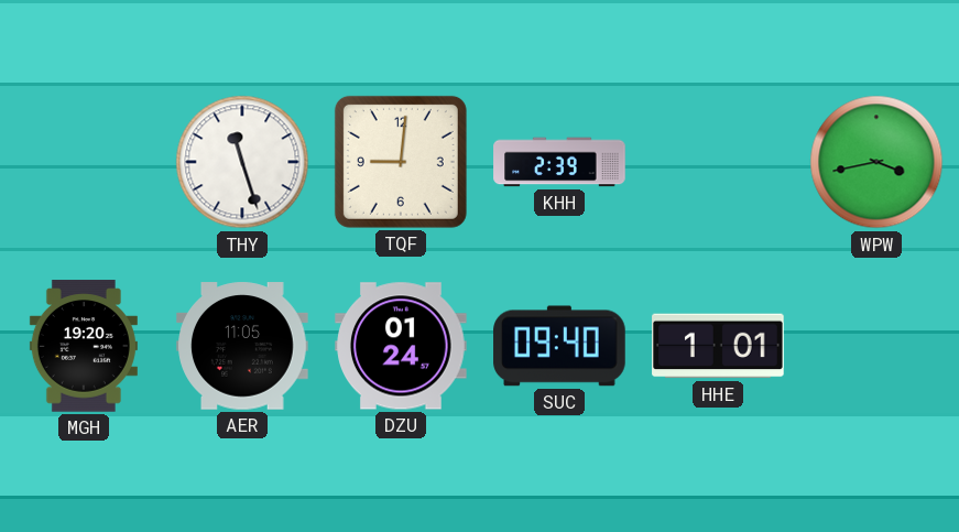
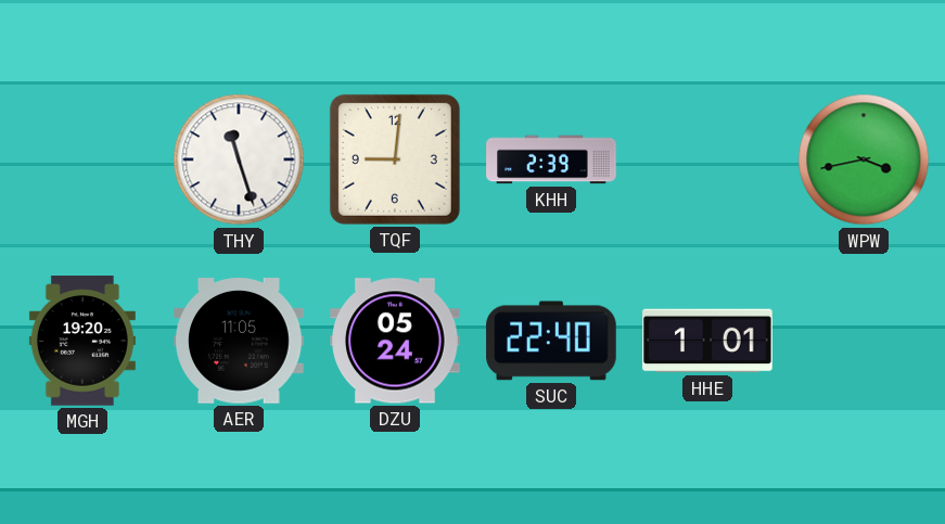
DZU: 01:24 -> 05:24
SUC: 09:40 -> 22:40
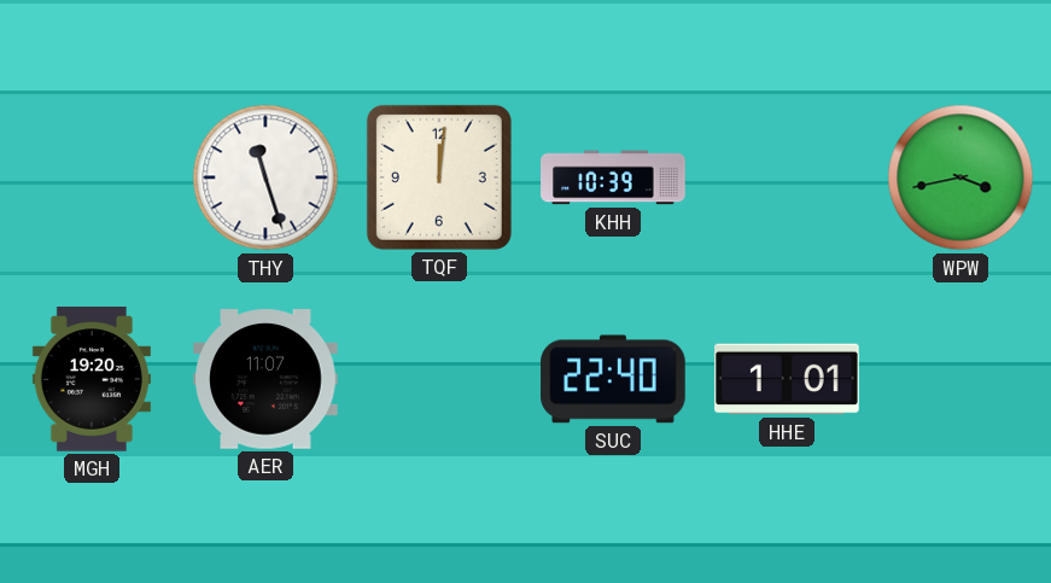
TQF: 9:01 -> 12:01
KHH: 2:39 -> 10:39
AER: 11:05 -> 11:07
DZU: 05:24 -> none
